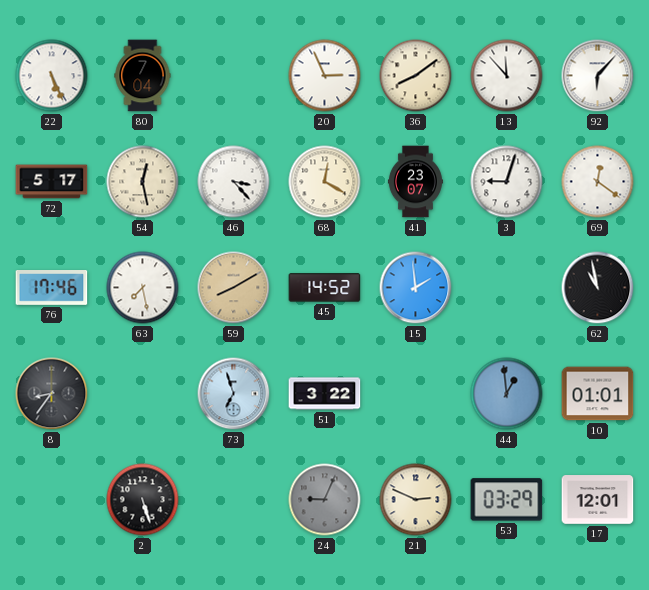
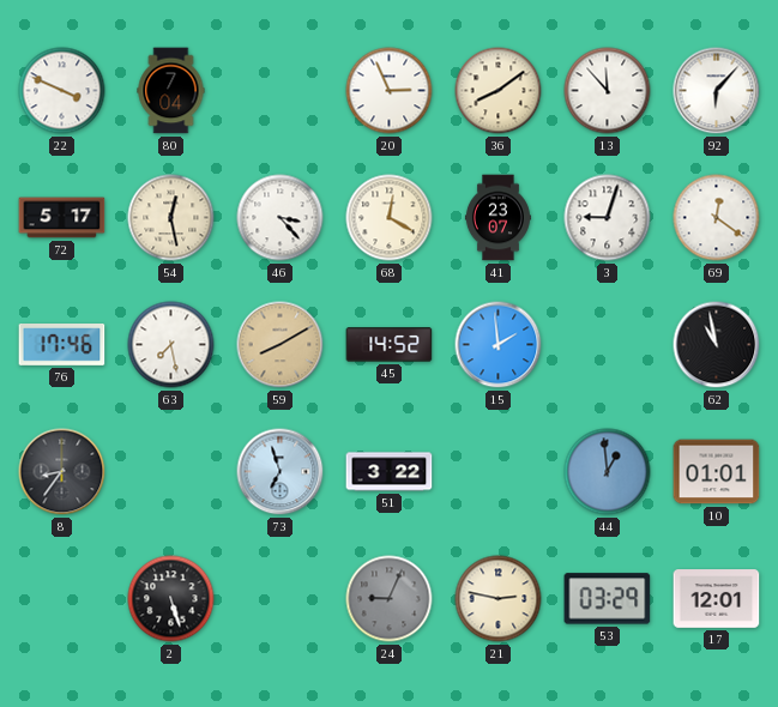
22: 5:26 -> 3:49
21: 2:49 -> 2:47
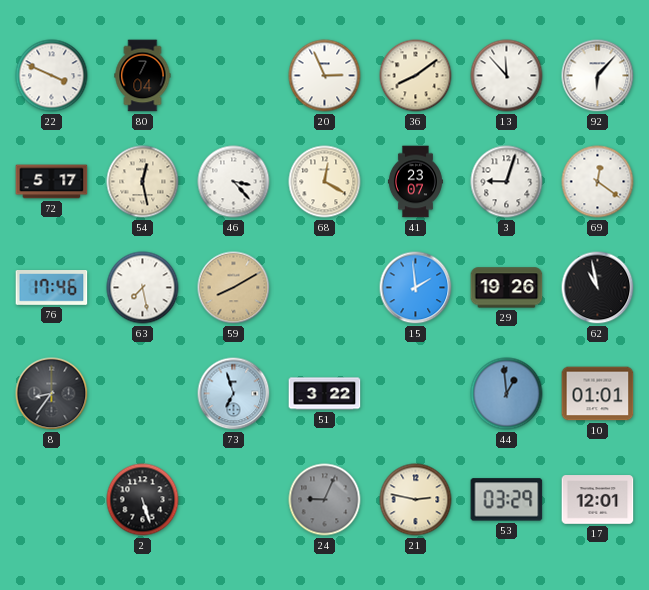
45: 14:52 -> none
29: none -> 19:26
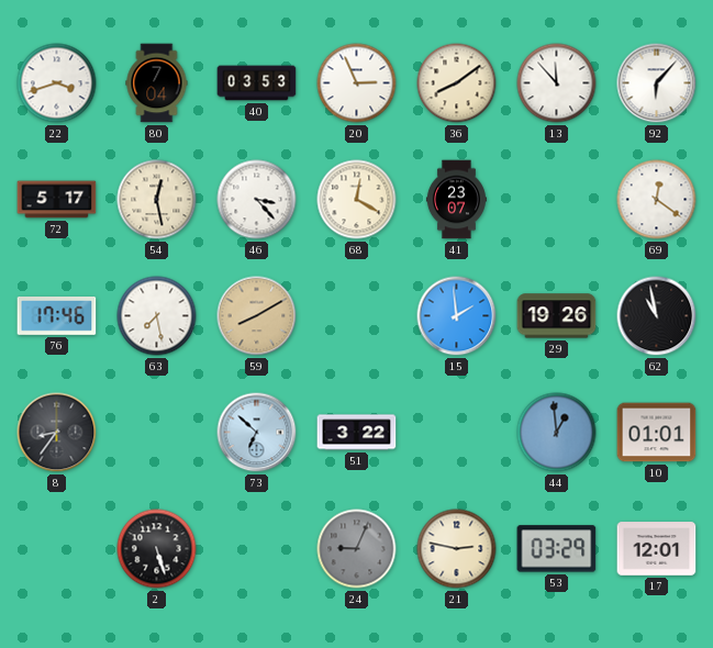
22: 3:49 -> 3:42
40: none -> 03:53
3: 9:03 -> none
73: 6:57 -> 6:52
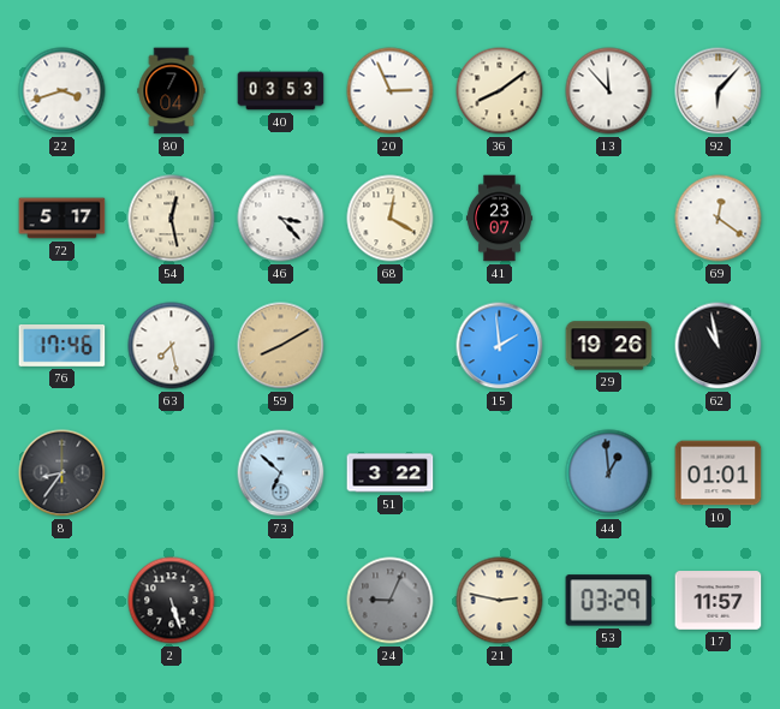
17: 12:01 -> 11:57
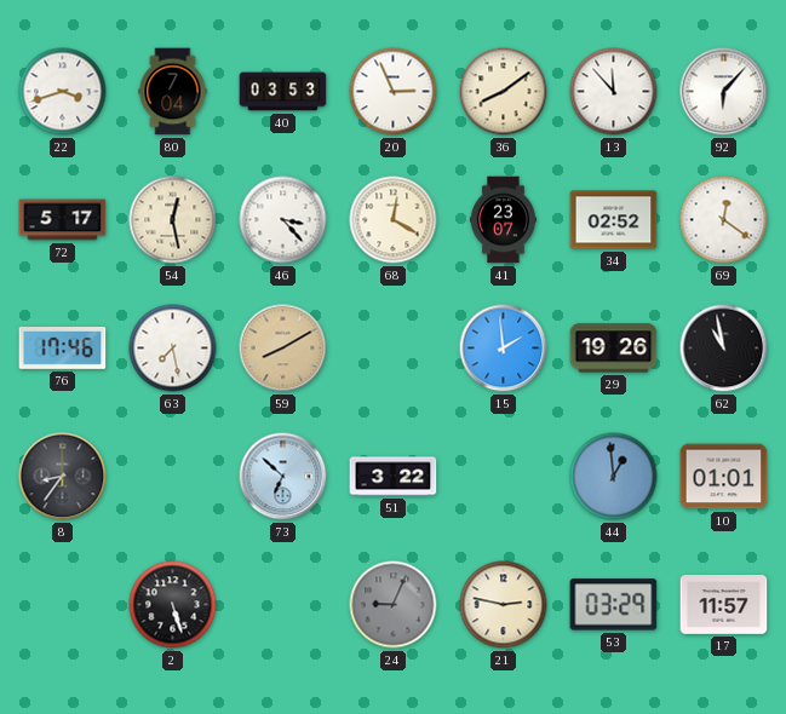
34: none -> 02:52
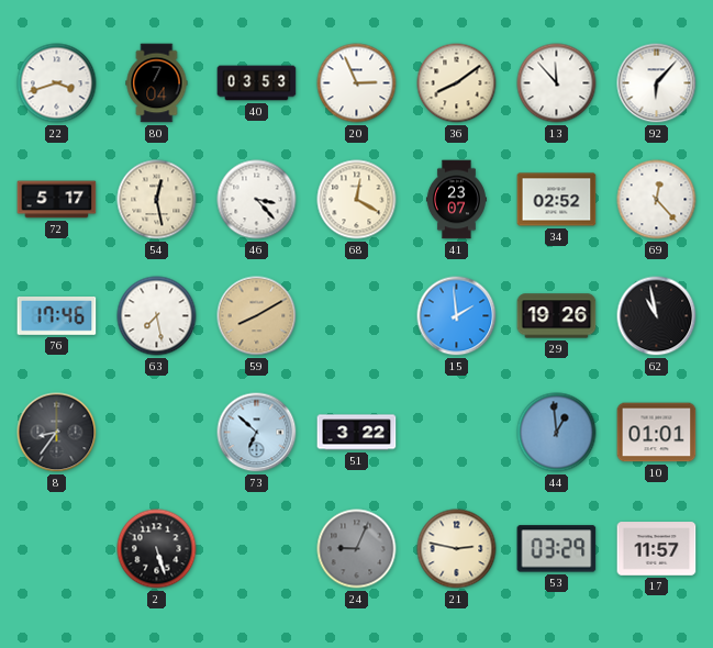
69: 12:21 -> 12:23
